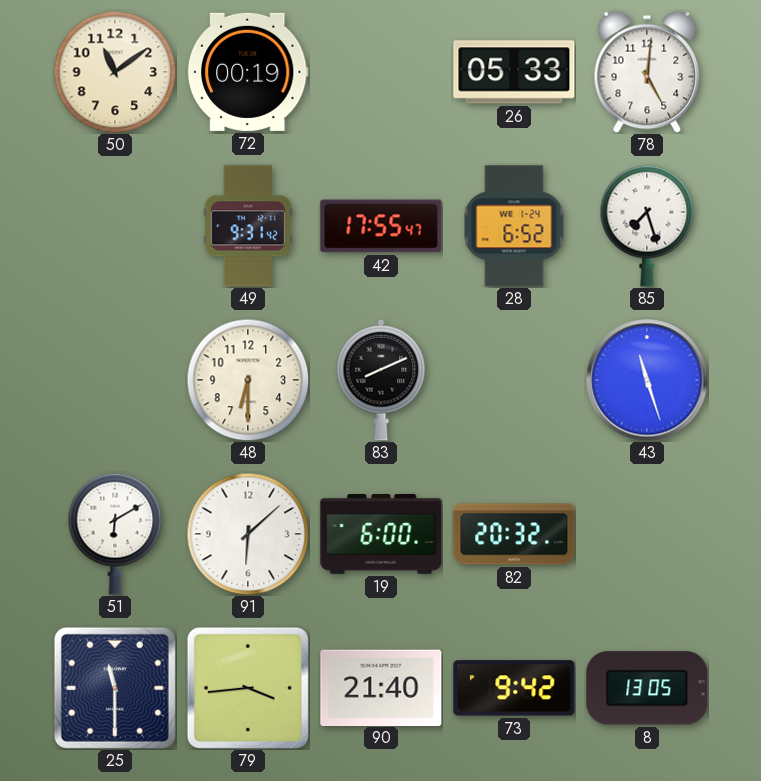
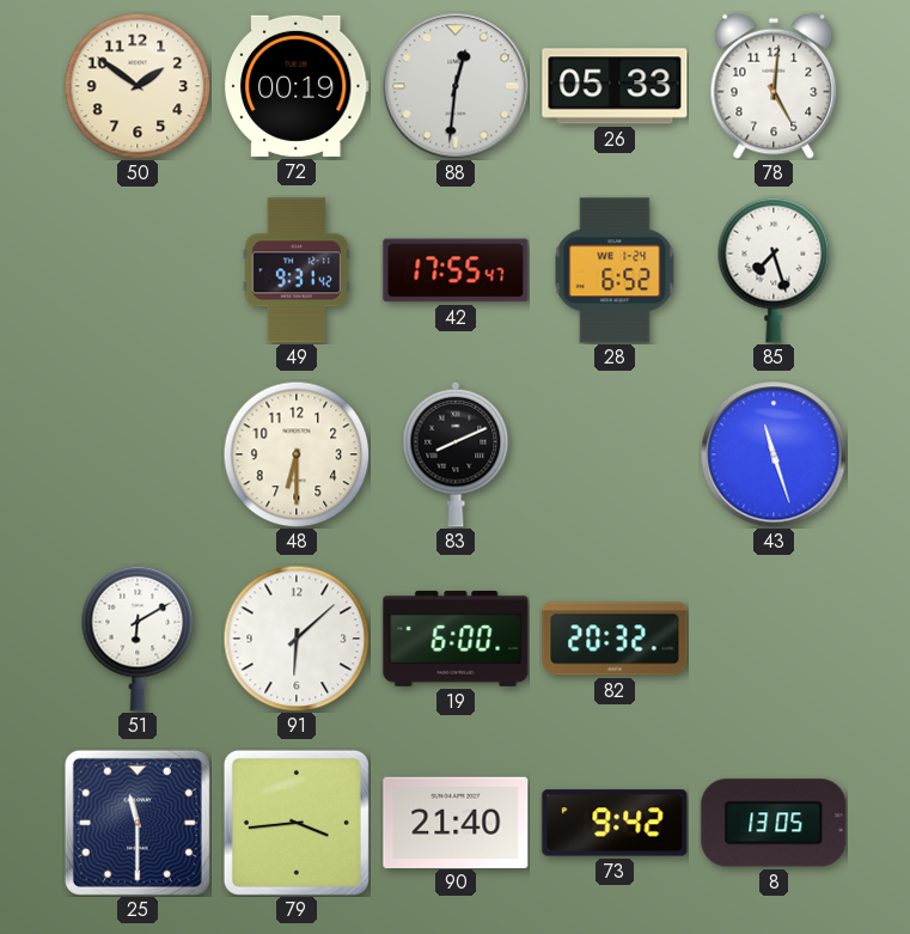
50: 11:09 -> 1:51
88: none -> 12:31
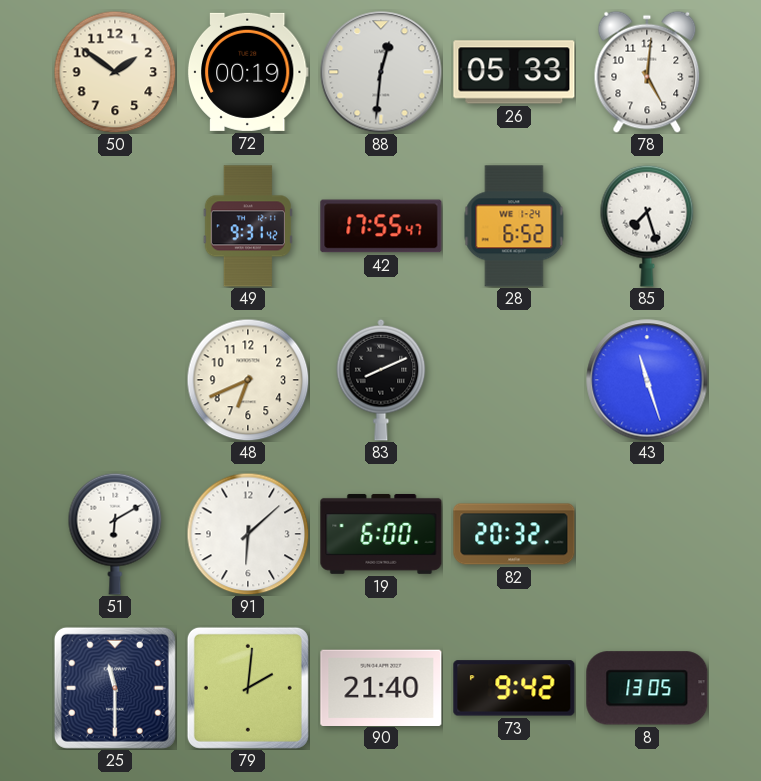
48: 6:30 -> 6:41
79: 3:44 -> 2:01
